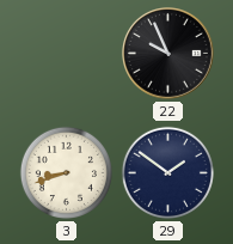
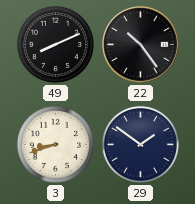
49: none -> 8:11
22: 9:56 -> 10:24
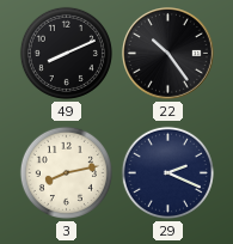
3: 8:42 -> 8:13
29: 1:51 -> 2:19
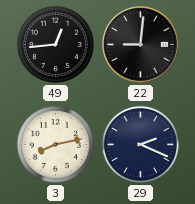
49: 8:11 -> 12:44
22: 10:24 -> 9:01
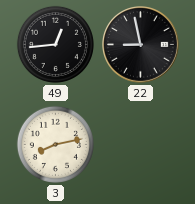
22: 9:01 -> 8:58
29: 2:19 -> none
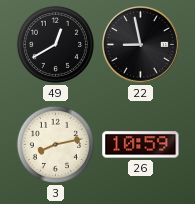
49: 12:44 -> 12:40
26: none -> 10:59
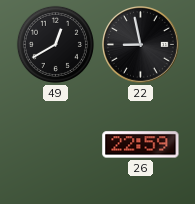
3: 8:13 -> none
26: 10:59 -> 22:59
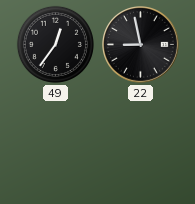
49: 12:40 -> 12:36
26: 22:59 -> none
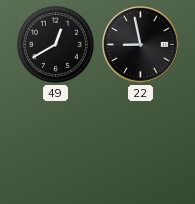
49: 12:36 -> 12:40
